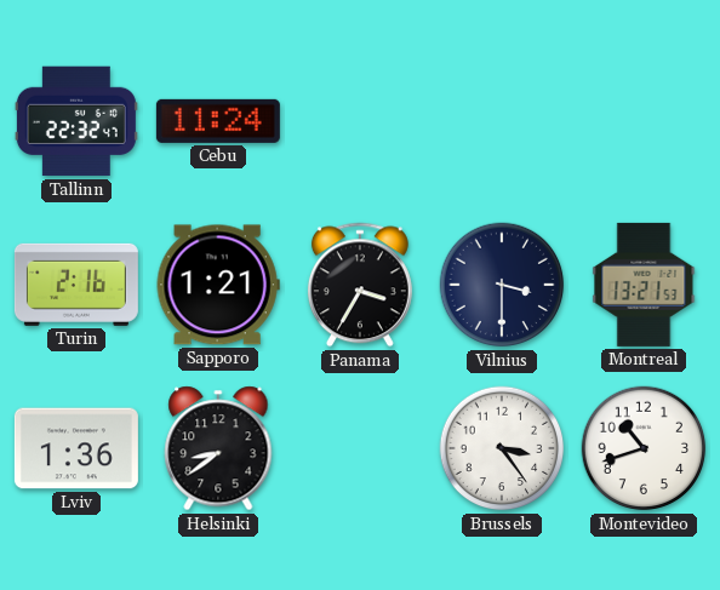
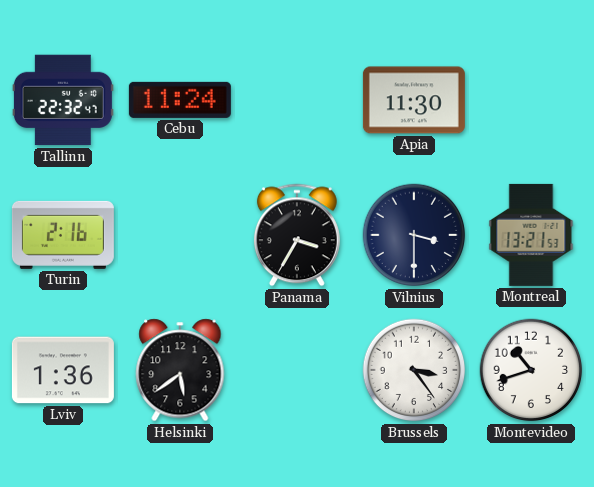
Apia: none -> 11:30
Sapporo: 1:21 -> none
Helsinki: 8:39 -> 5:39
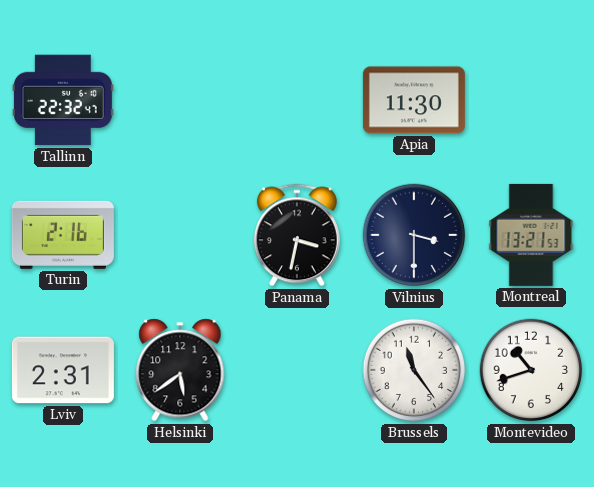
Cebu: 11:24 -> none
Panama: 3:35 -> 3:32
Lviv: 1:36 -> 2:31
Brussels: 3:24 -> 11:24
